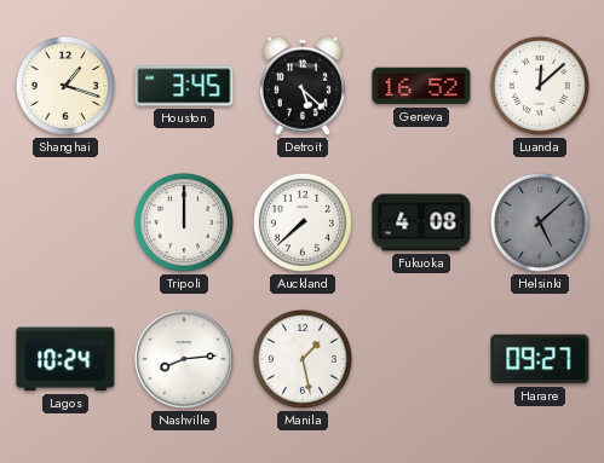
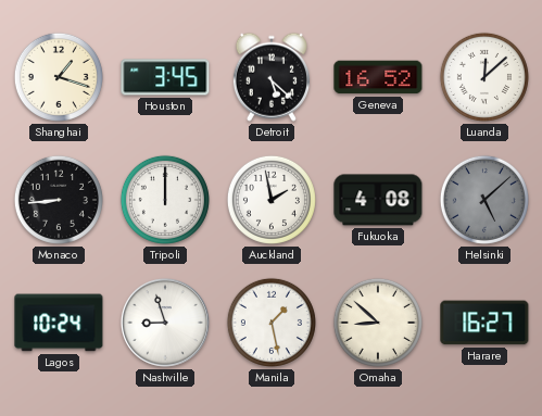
Monaco: none -> 8:44
Auckland: 7:38 -> 1:58
Nashville: 8:14 -> 8:57
Omaha: none -> 8:52
Harare: 09:27 -> 16:27
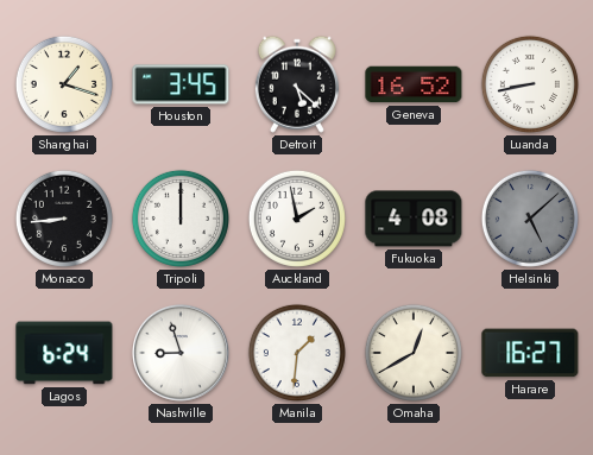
Luanda: 12:08 -> 8:43
Lagos: 10:24 -> 6:24
Manila: 1:28 -> 1:31
Omaha: 8:52 -> 12:40
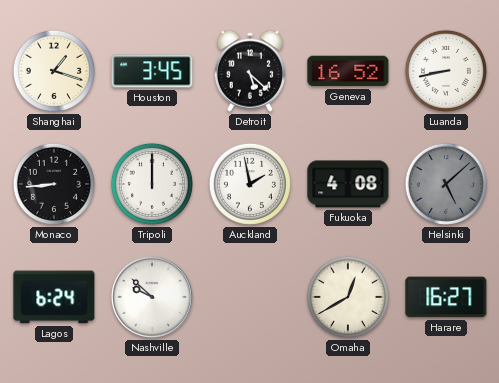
Nashville: 8:57 -> 9:52
Manila: 1:31 -> none
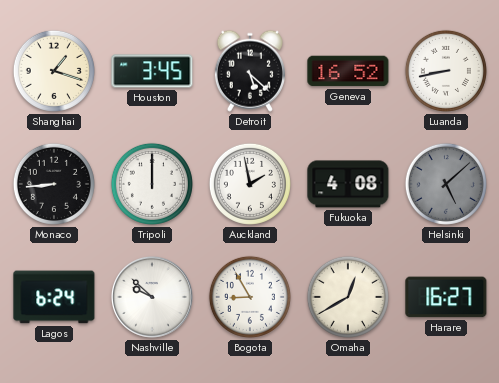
Bogota: none -> 8:55
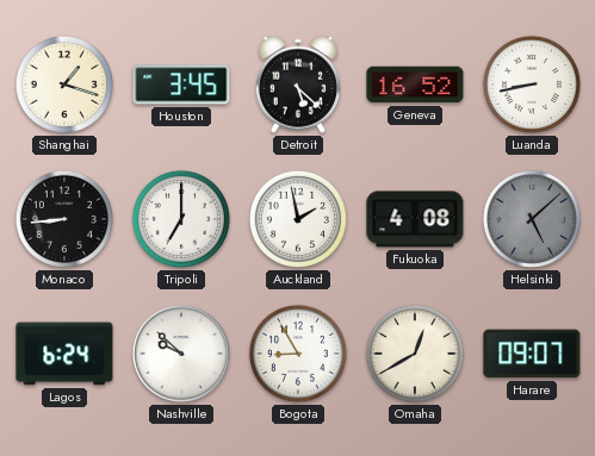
Tripoli: 12:00 -> 7:00
Harare: 16:27 -> 09:07
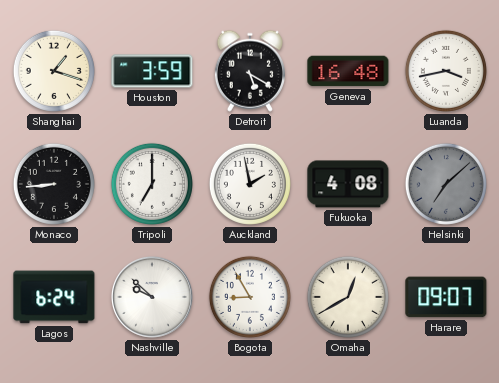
Houston: 3:45 -> 3:59
Detroit: 5:22 -> 5:20
Geneva: 16:52 -> 16:48
Luanda: 8:43 -> 3:43
Helsinki: 5:08 -> 7:08
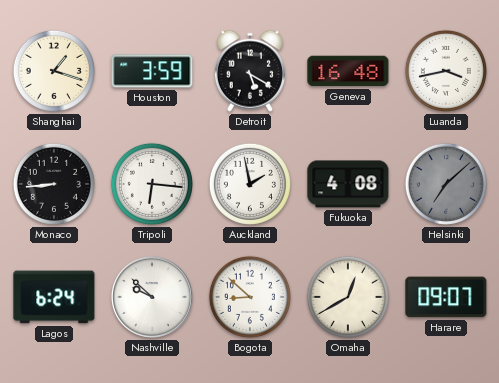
Tripoli: 7:00 -> 6:16
Bogota: 8:55 -> 8:52
